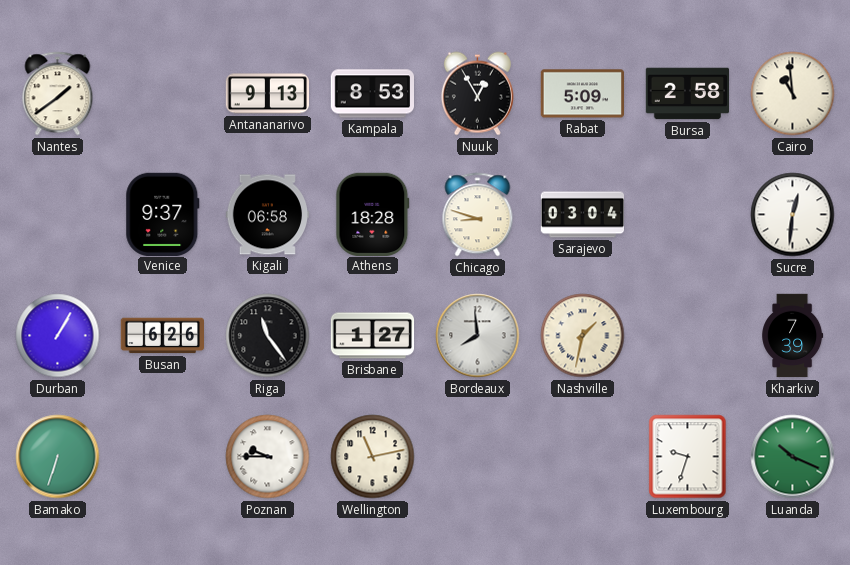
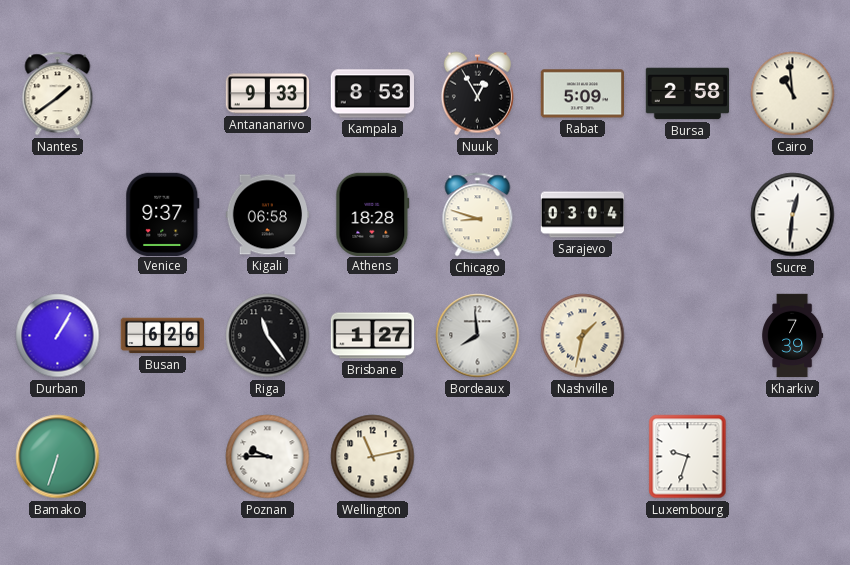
Antananarivo: 9:13 -> 9:33
Luanda: 10:19 -> none
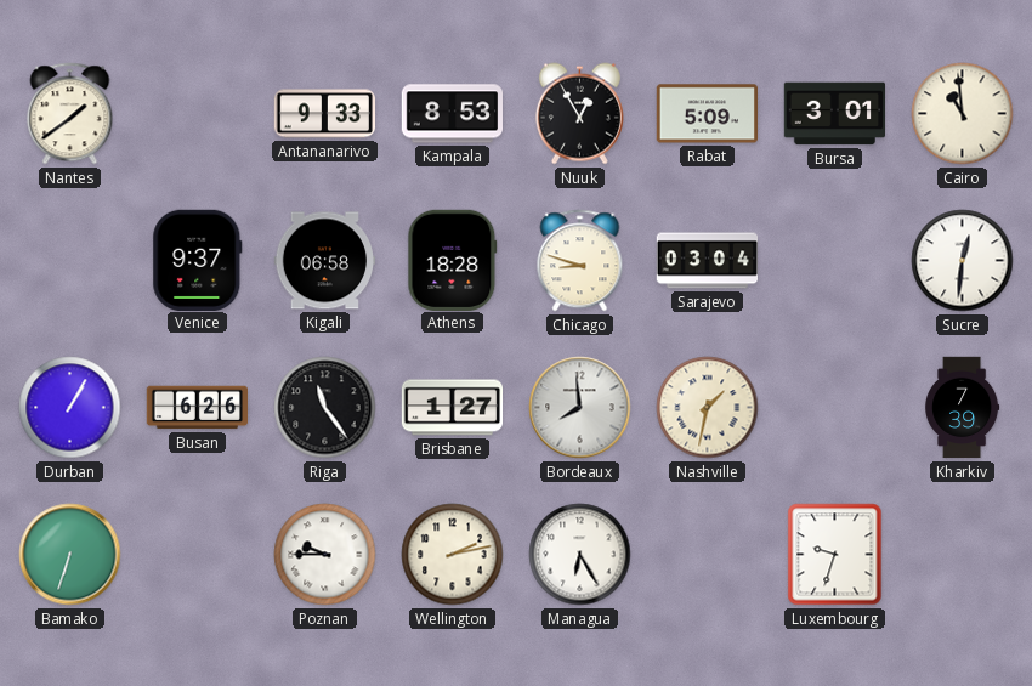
Bursa: 2:58 -> 3:01
Wellington: 11:13 -> 2:13
Managua: none -> 6:25
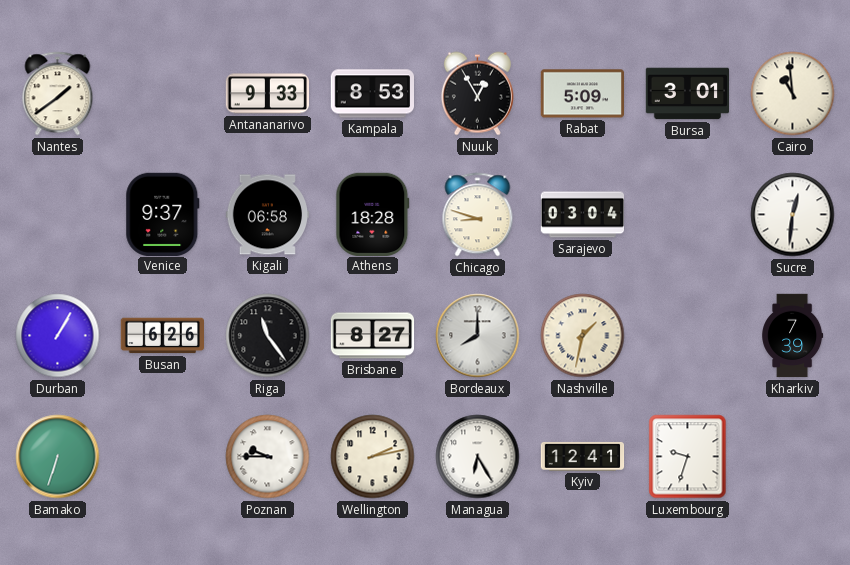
Brisbane: 1:27 -> 8:27
Bordeaux: 7:59 -> 8:00
Kyiv: none -> 12:41
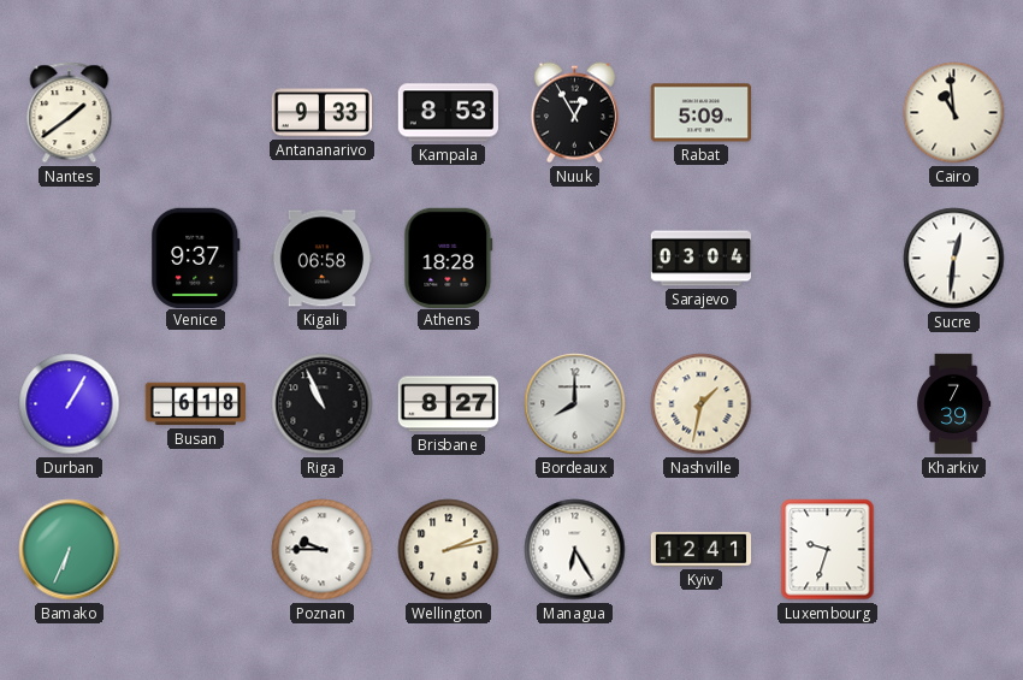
Bursa: 3:01 -> none
Chicago: 8:48 -> none
Busan: 6:26 -> 6:18
Riga: 11:24 -> 10:56
Bamako: 6:33 -> 6:34
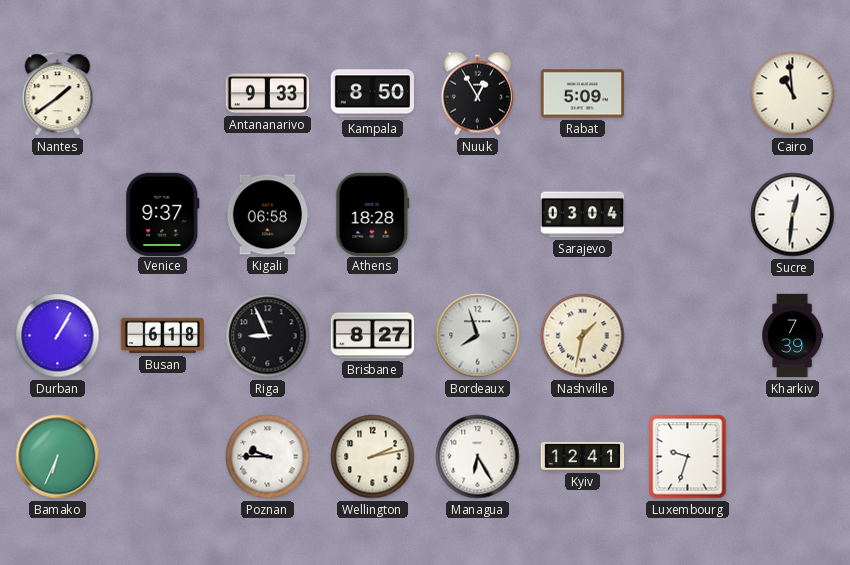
Kampala: 8:53 -> 8:50
Riga: 10:56 -> 8:56
Bordeaux: 8:00 -> 7:57
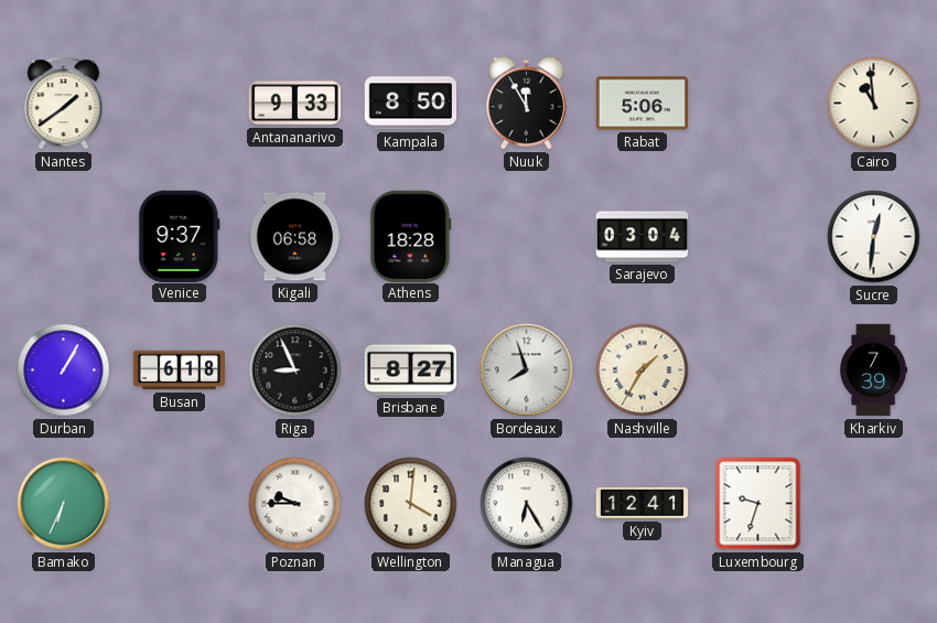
Nuuk: 12:55 -> 11:55
Rabat: 5:09 -> 5:06
Nashville: 1:32 -> 1:35
Wellington: 2:13 -> 4:01
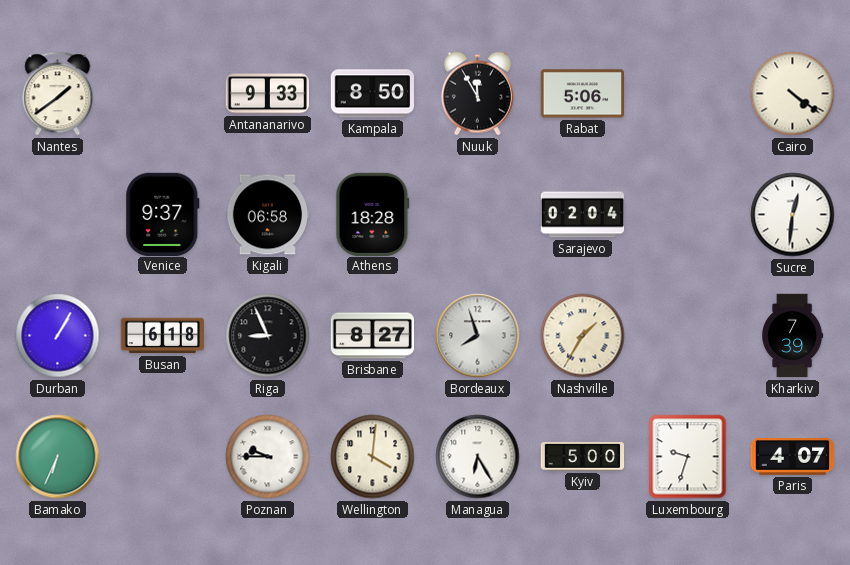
Cairo: 10:59 -> 4:21
Sarajevo: 03:04 -> 02:04
Kyiv: 12:41 -> 5:00
Paris: none -> 4:07
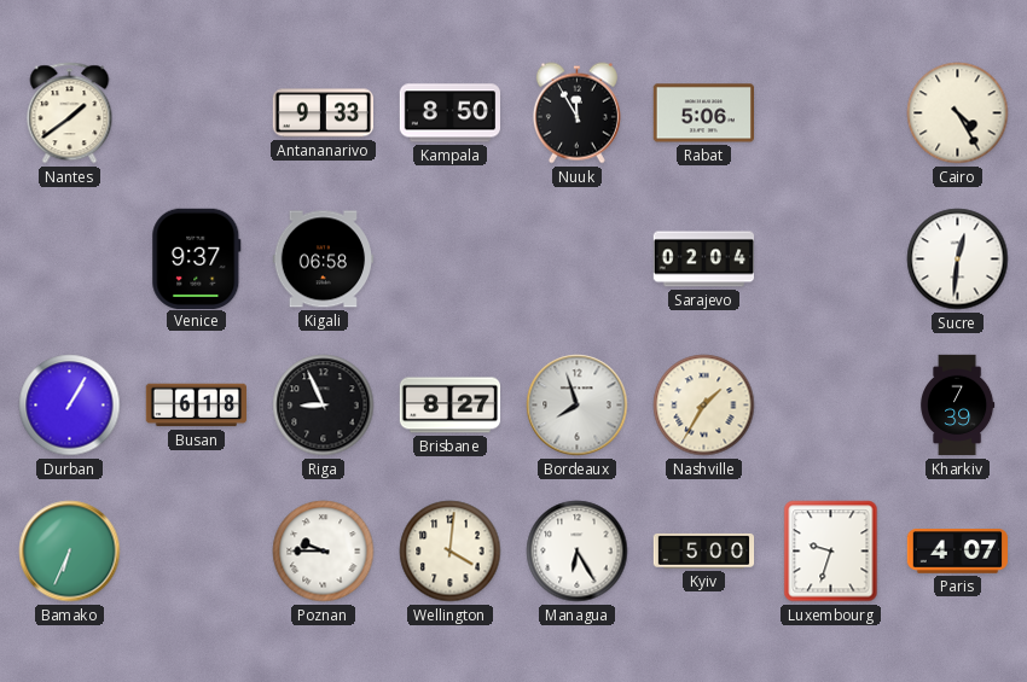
Cairo: 4:21 -> 4:25
Athens: 18:28 -> none
